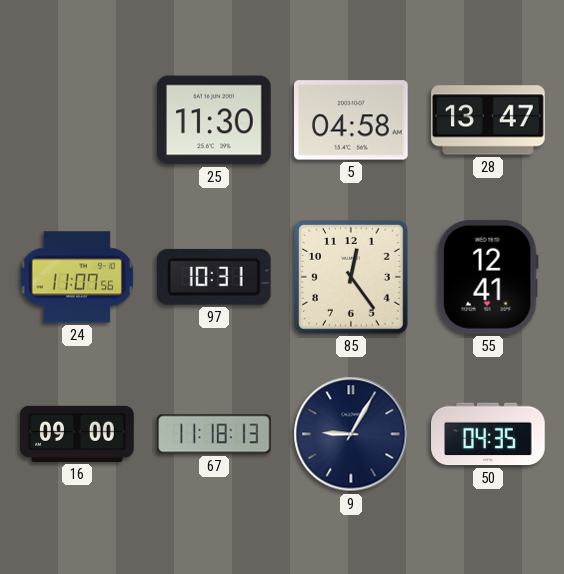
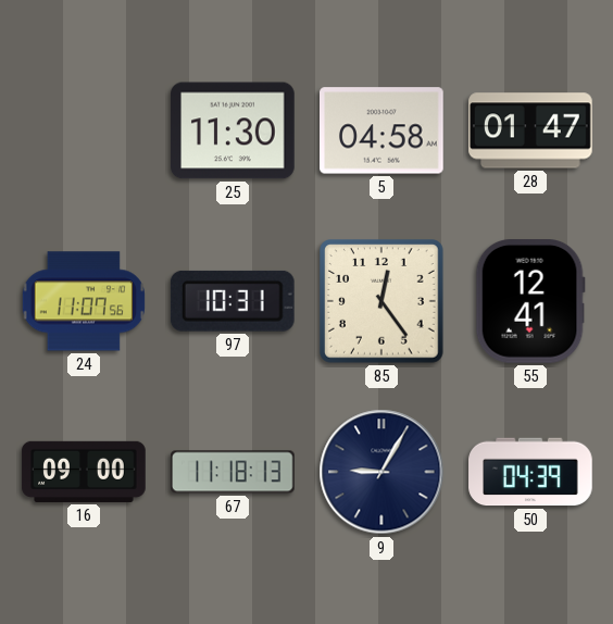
28: 13:47 -> 01:47
50: 04:35 -> 04:39
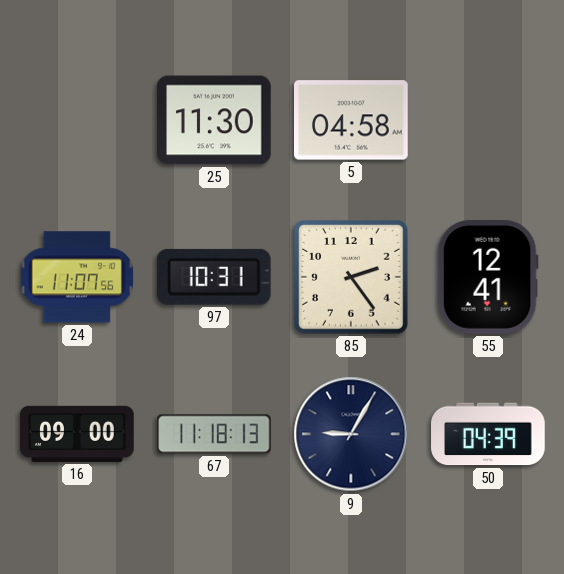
28: 01:47 -> none
85: 12:24 -> 2:24
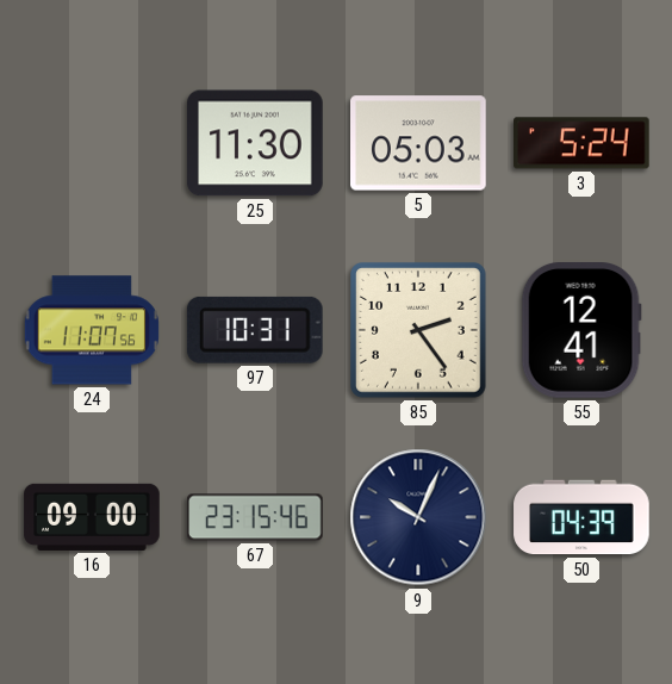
5: 04:58 -> 05:03
3: none -> 5:24
67: 11:18 -> 23:15
9: 9:05 -> 10:04
